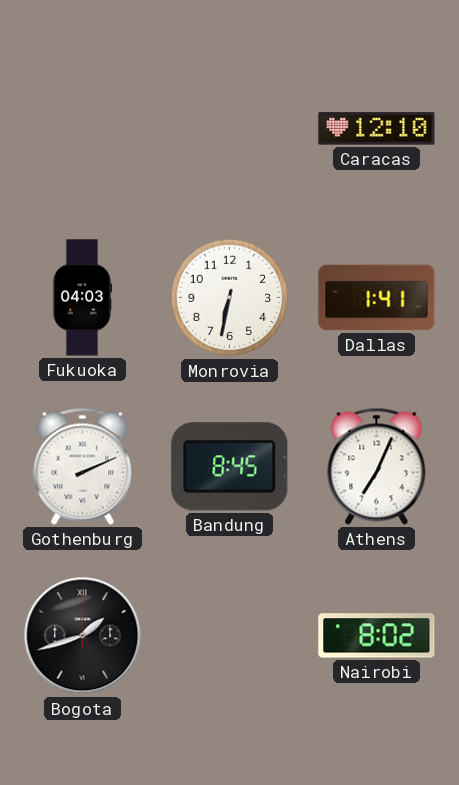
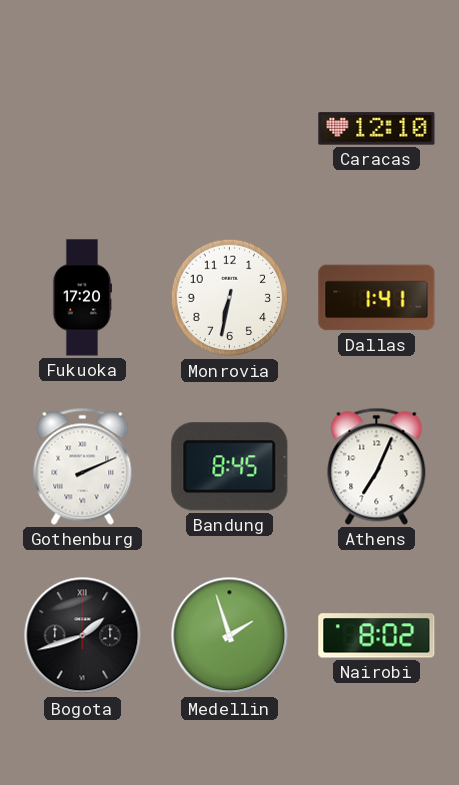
Fukuoka: 04:03 -> 17:20
Medellin: none -> 1:57
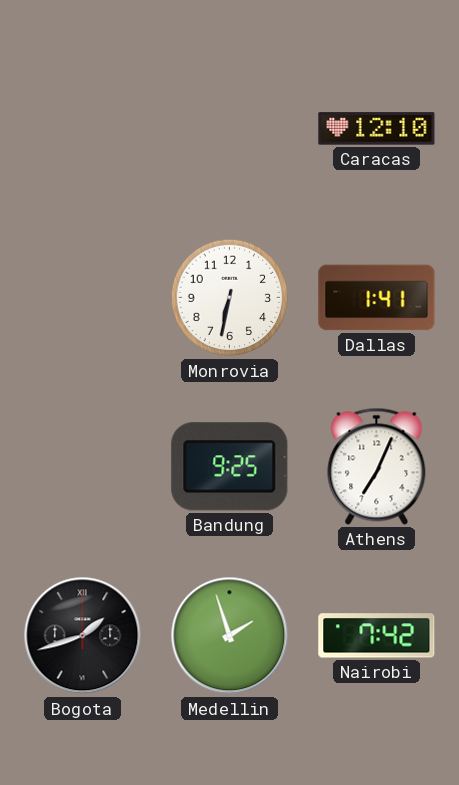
Fukuoka: 17:20 -> none
Gothenburg: 2:11 -> none
Bandung: 8:45 -> 9:25
Nairobi: 8:02 -> 7:42
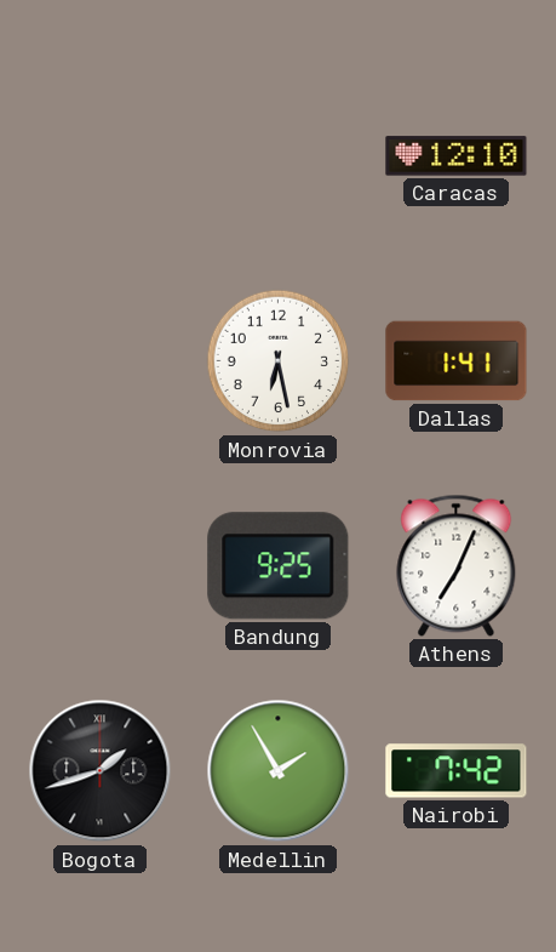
Monrovia: 6:32 -> 6:28
Medellin: 1:57 -> 1:55
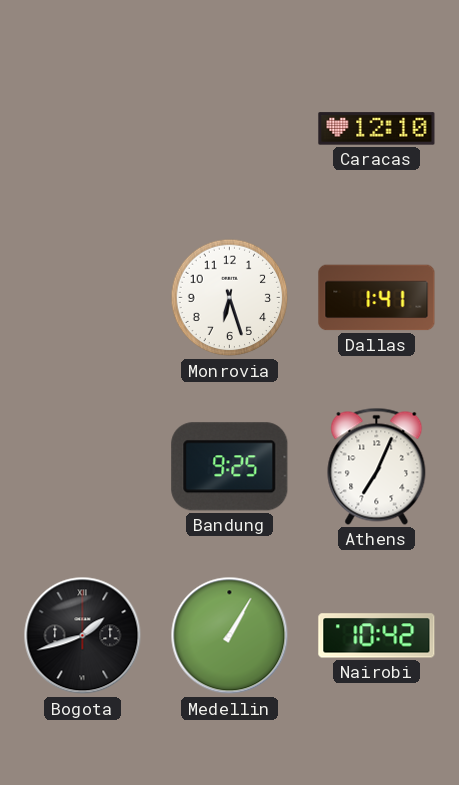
Monrovia: 6:28 -> 6:27
Medellin: 1:55 -> 1:05
Nairobi: 7:42 -> 10:42
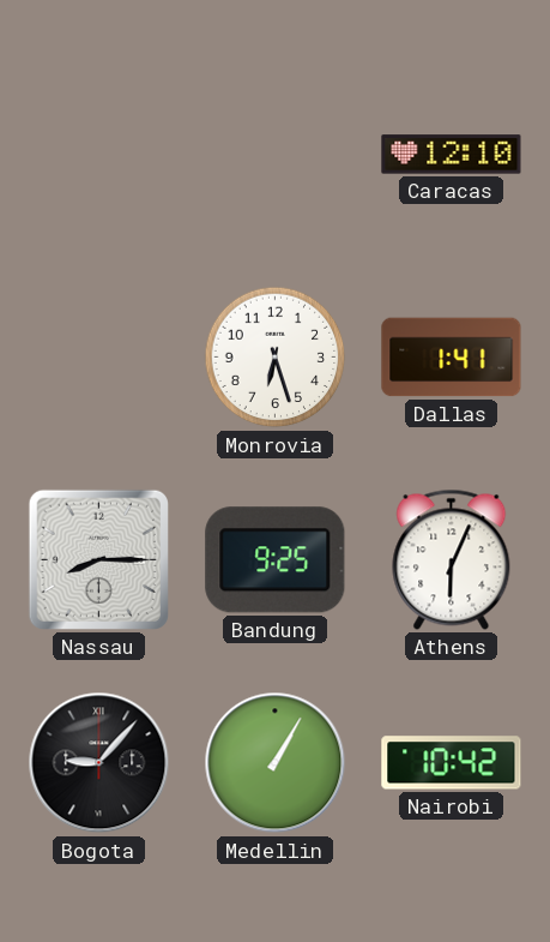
Nassau: none -> 8:15
Athens: 7:04 -> 6:04
Bogota: 1:42 -> 9:07
